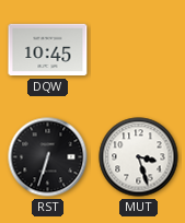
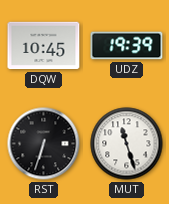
UDZ: none -> 19:39
MUT: 3:27 -> 11:27
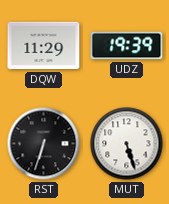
DQW: 10:45 -> 11:29
MUT: 11:27 -> 5:27
